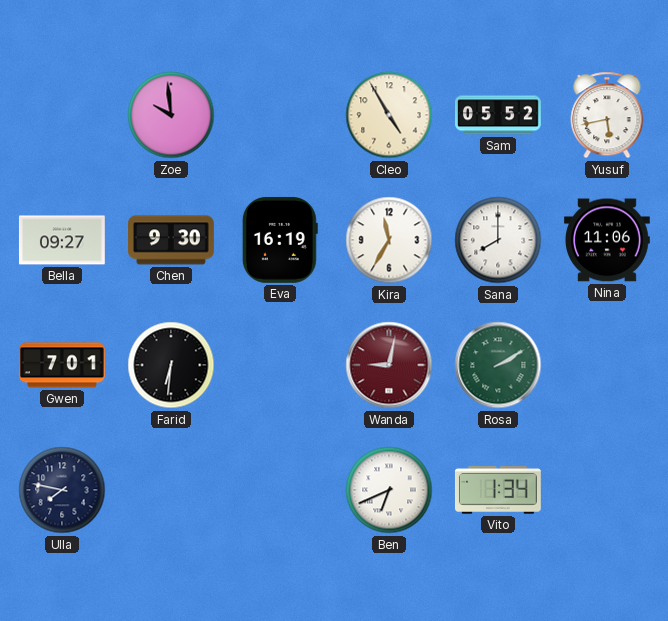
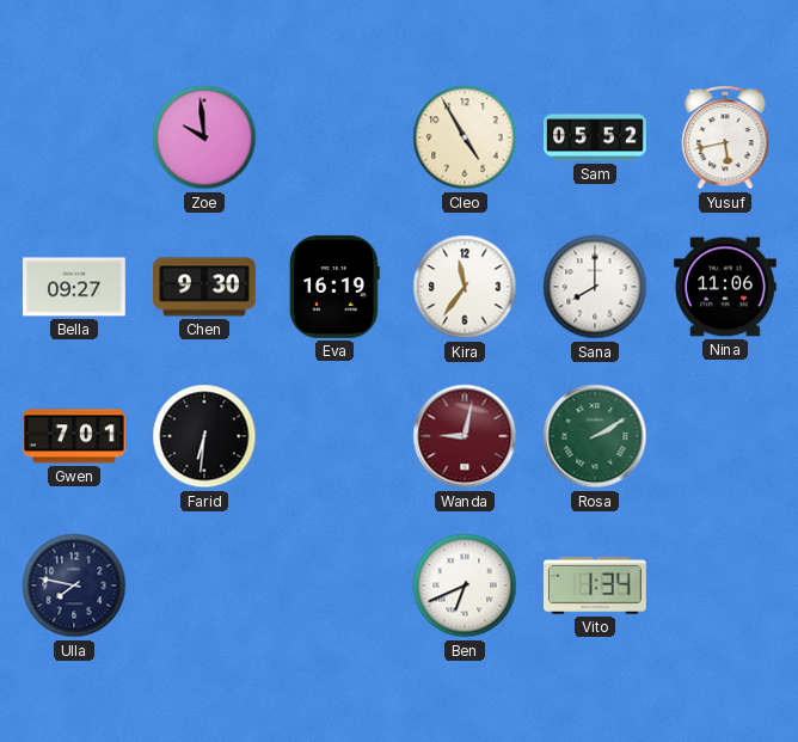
Kira: 11:35 -> 11:36
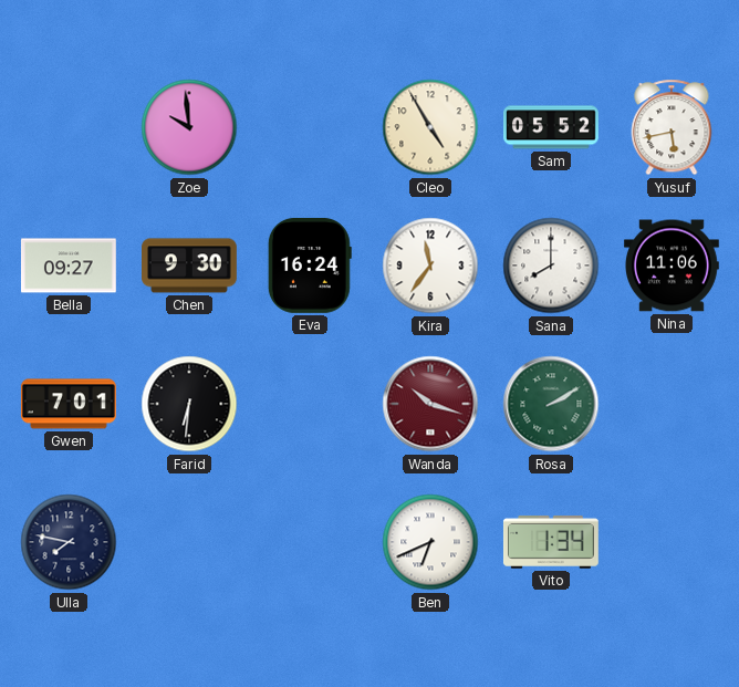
Eva: 16:19 -> 16:24
Wanda: 9:02 -> 10:18
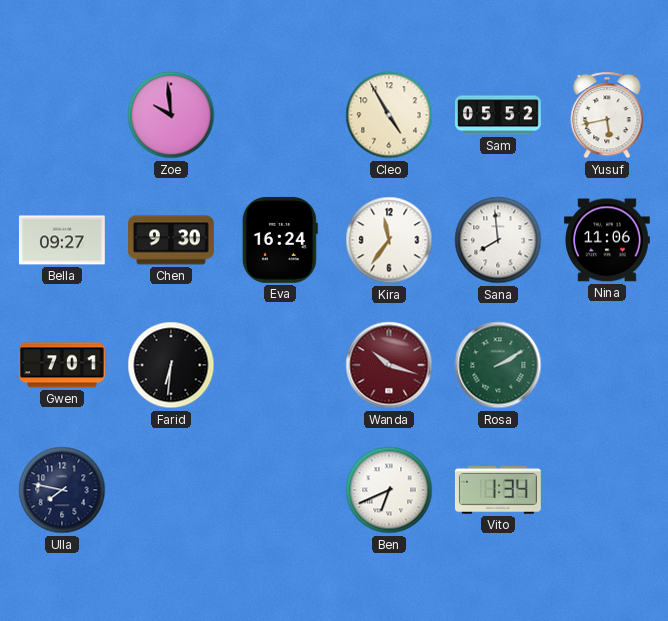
Sana: 8:00 -> 7:59
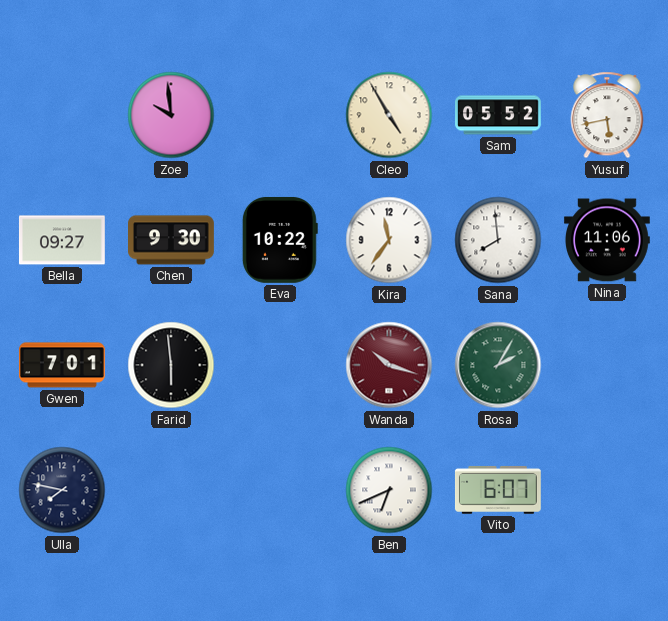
Eva: 16:24 -> 10:22
Farid: 6:31 -> 5:59
Rosa: 2:10 -> 2:05
Vito: 1:34 -> 6:07
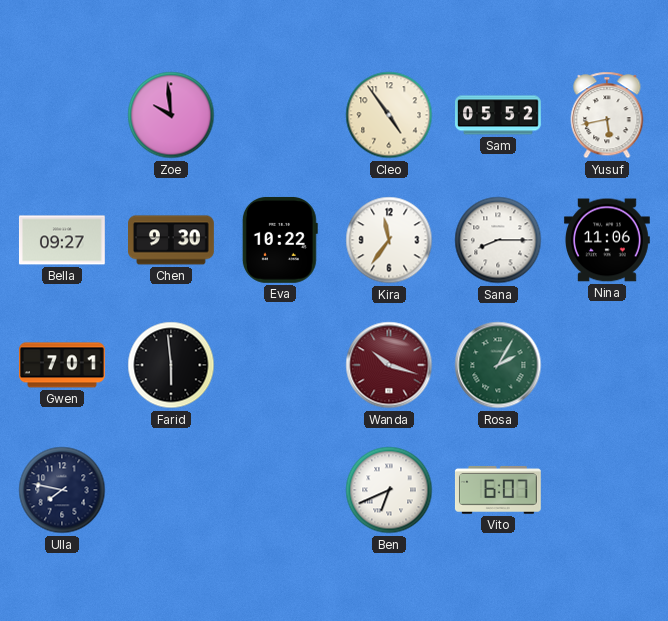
Cleo: 4:55 -> 4:54
Sana: 7:59 -> 8:15
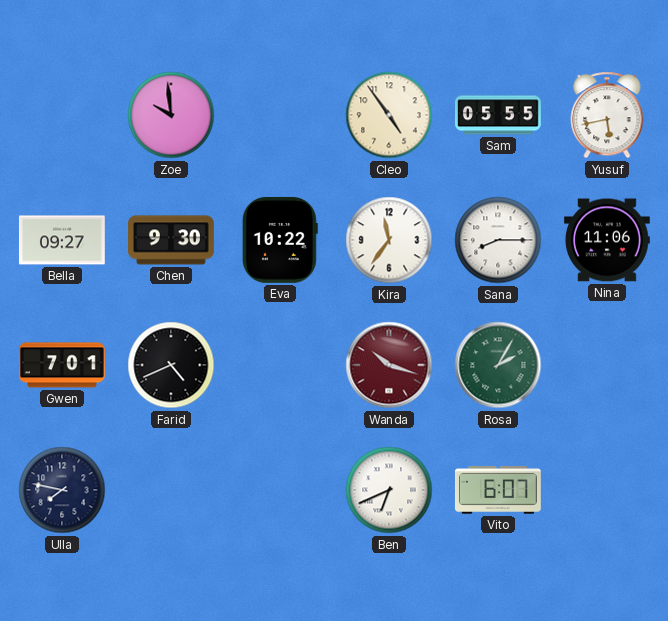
Sam: 05:52 -> 05:55
Farid: 5:59 -> 4:41
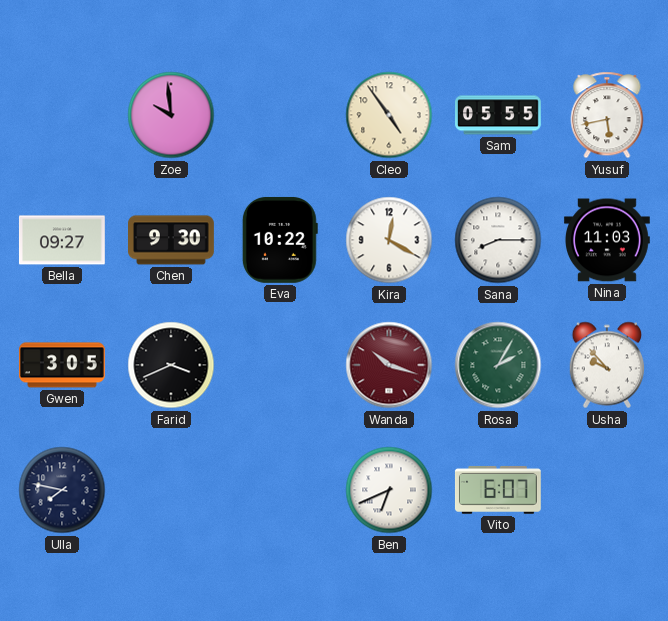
Kira: 11:36 -> 12:20
Nina: 11:06 -> 11:03
Gwen: 7:01 -> 3:05
Farid: 4:41 -> 3:41
Usha: none -> 9:53
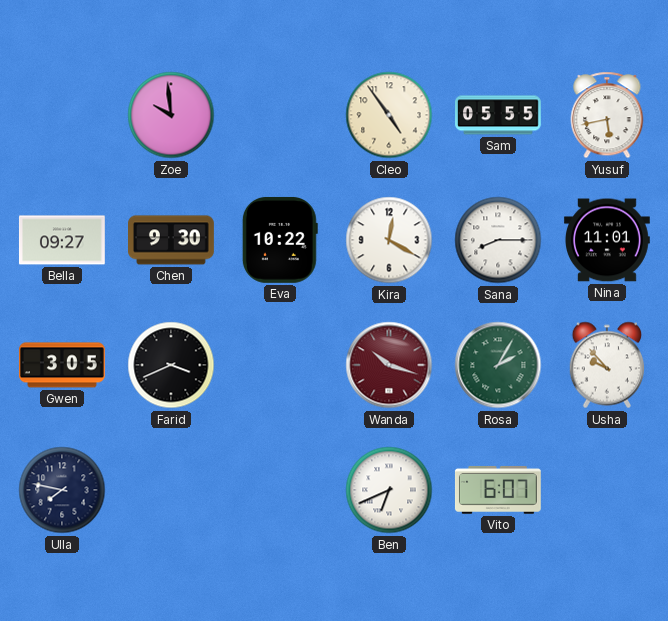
Nina: 11:03 -> 11:01
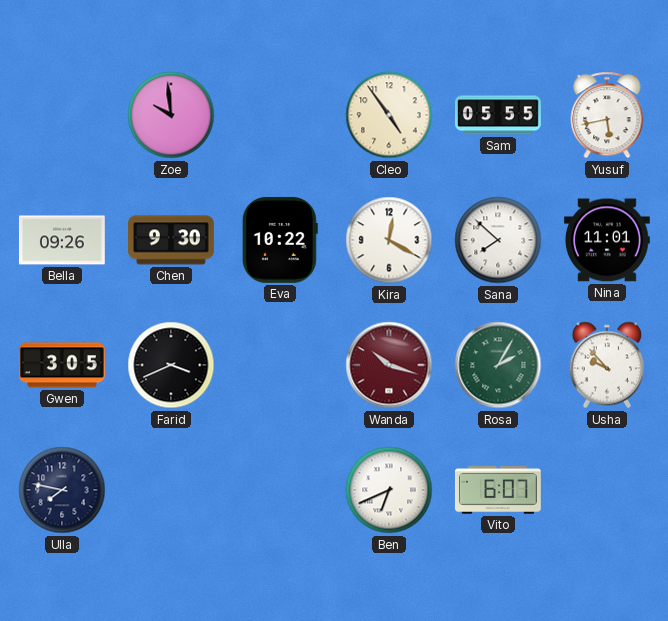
Bella: 09:27 -> 09:26
Sana: 8:15 -> 7:52
